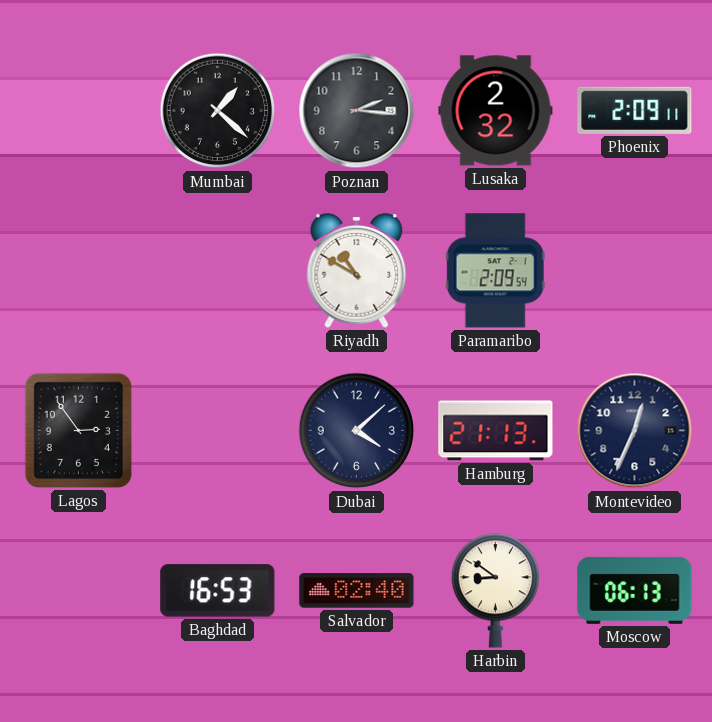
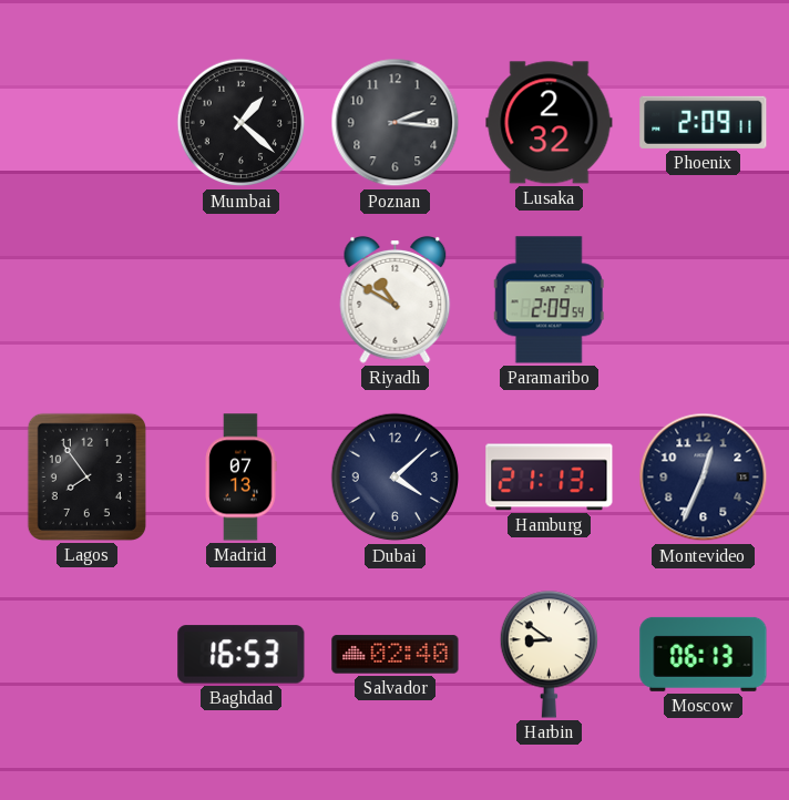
Lagos: 2:54 -> 7:54
Madrid: none -> 07:13
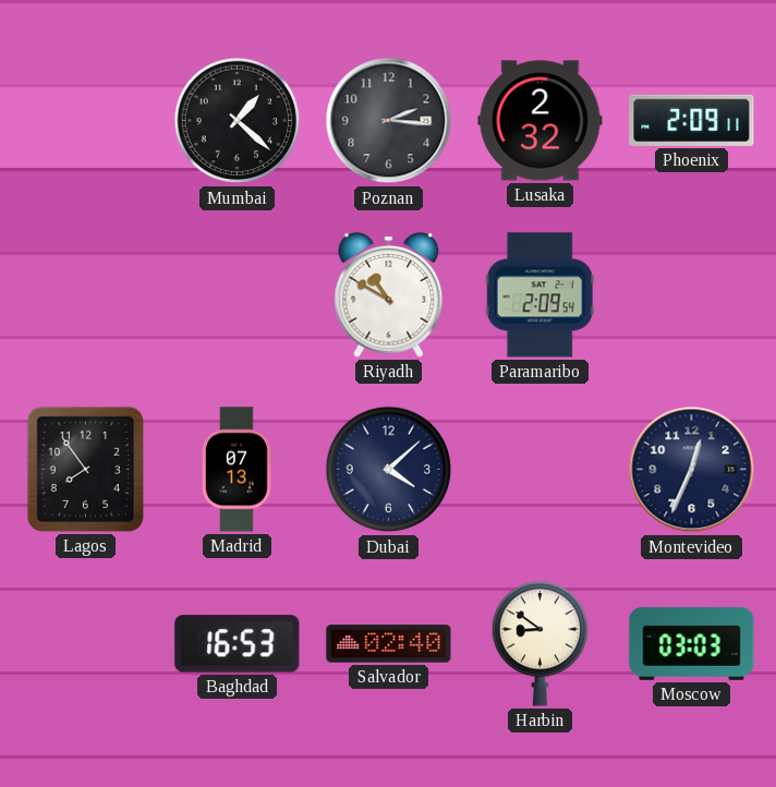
Hamburg: 21:13 -> none
Moscow: 06:13 -> 03:03
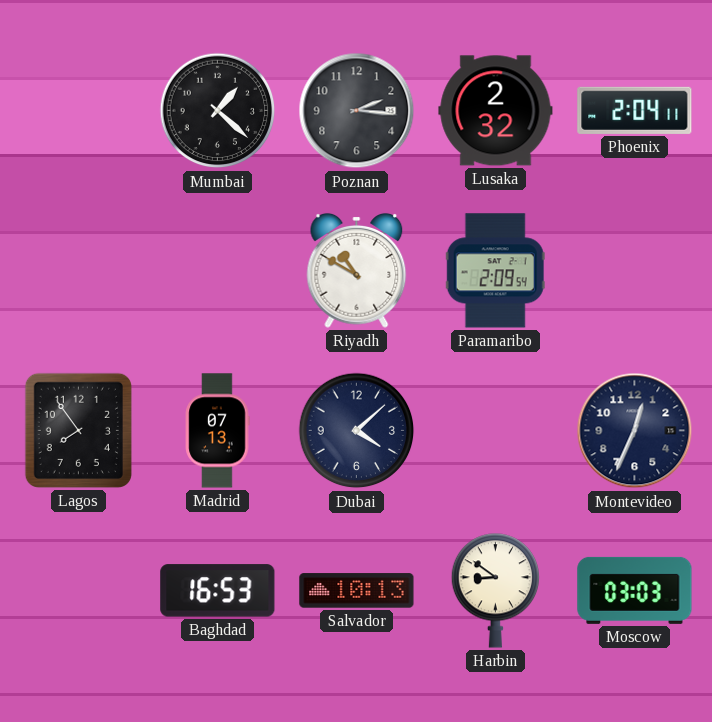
Phoenix: 2:09 -> 2:04
Salvador: 02:40 -> 10:13
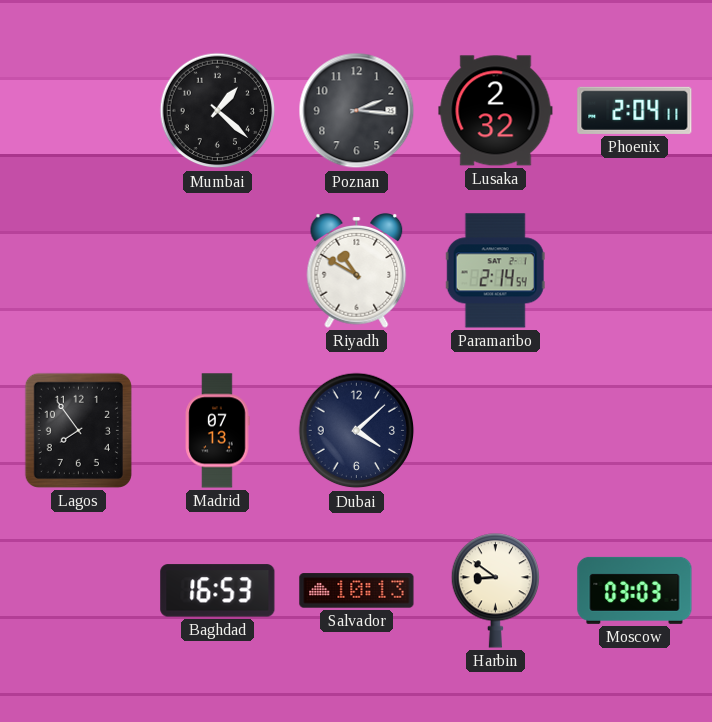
Paramaribo: 2:09 -> 2:14
Montevideo: 12:34 -> none
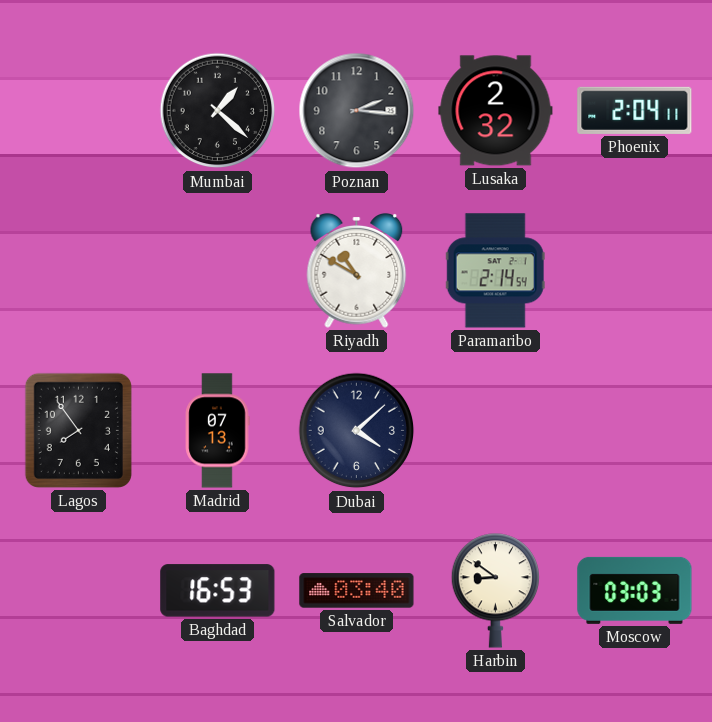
Salvador: 10:13 -> 03:40
